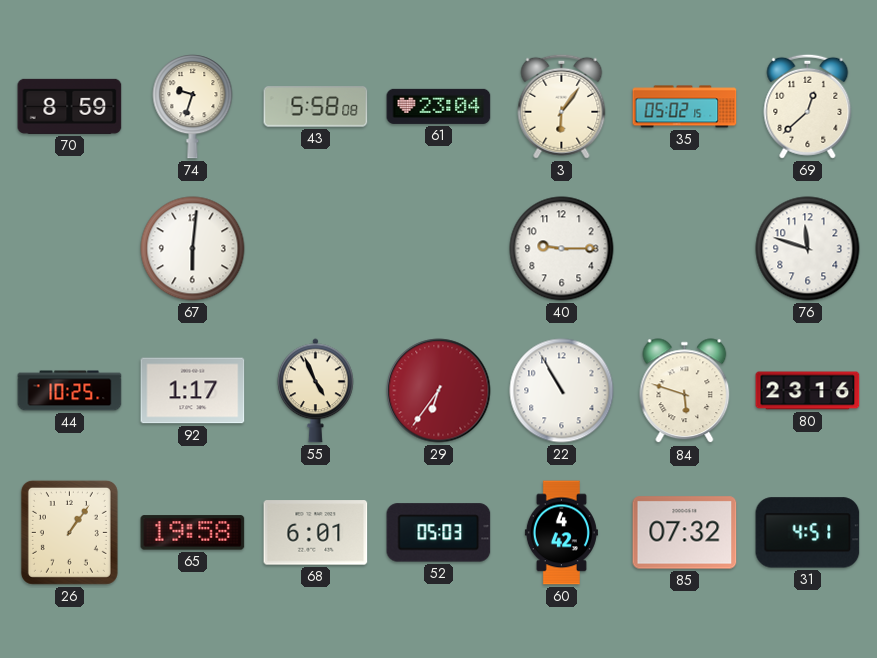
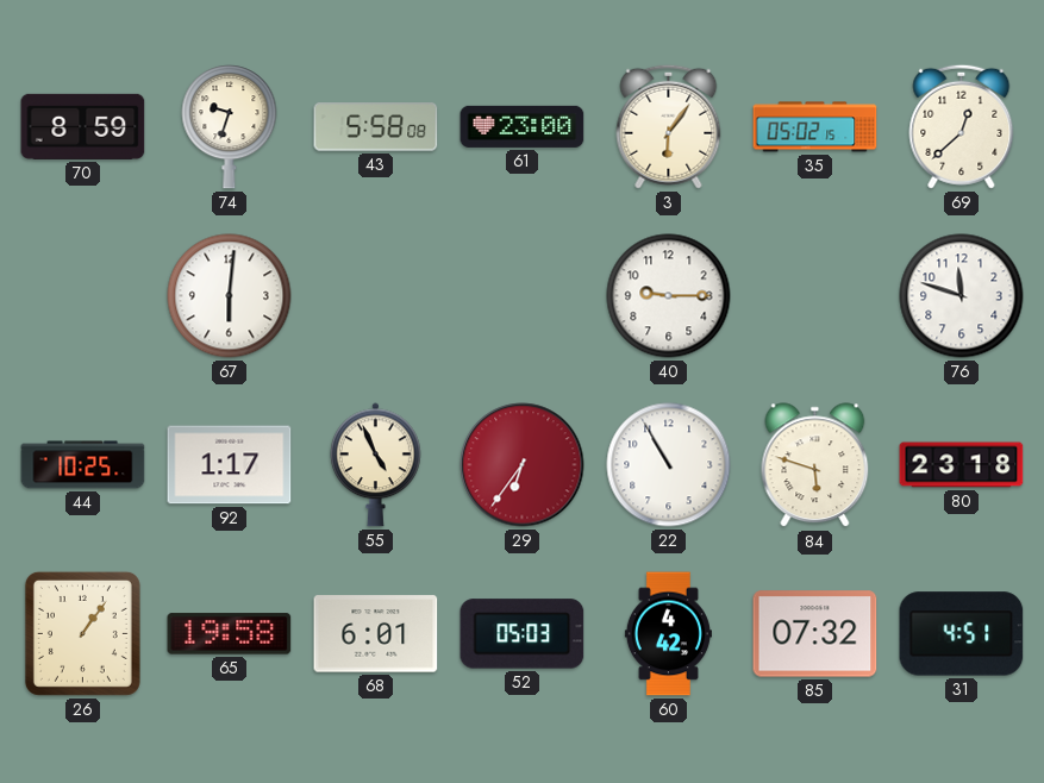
61: 23:04 -> 23:00
80: 23:16 -> 23:18
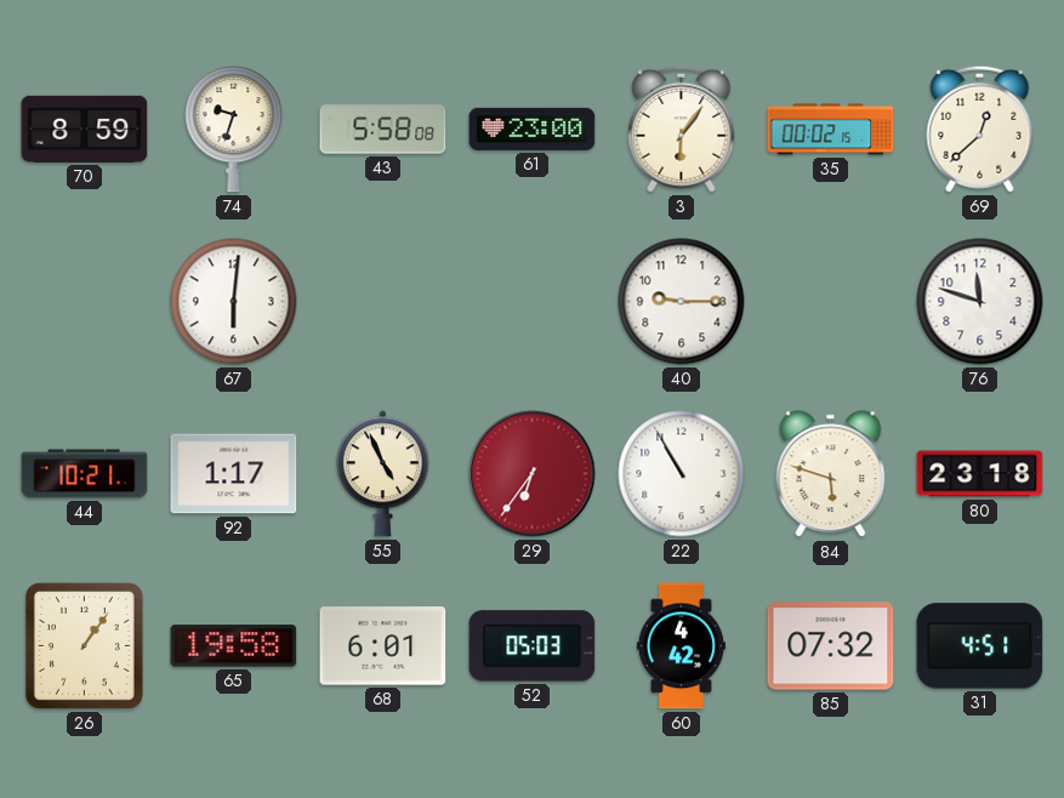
35: 05:02 -> 00:02
44: 10:25 -> 10:21
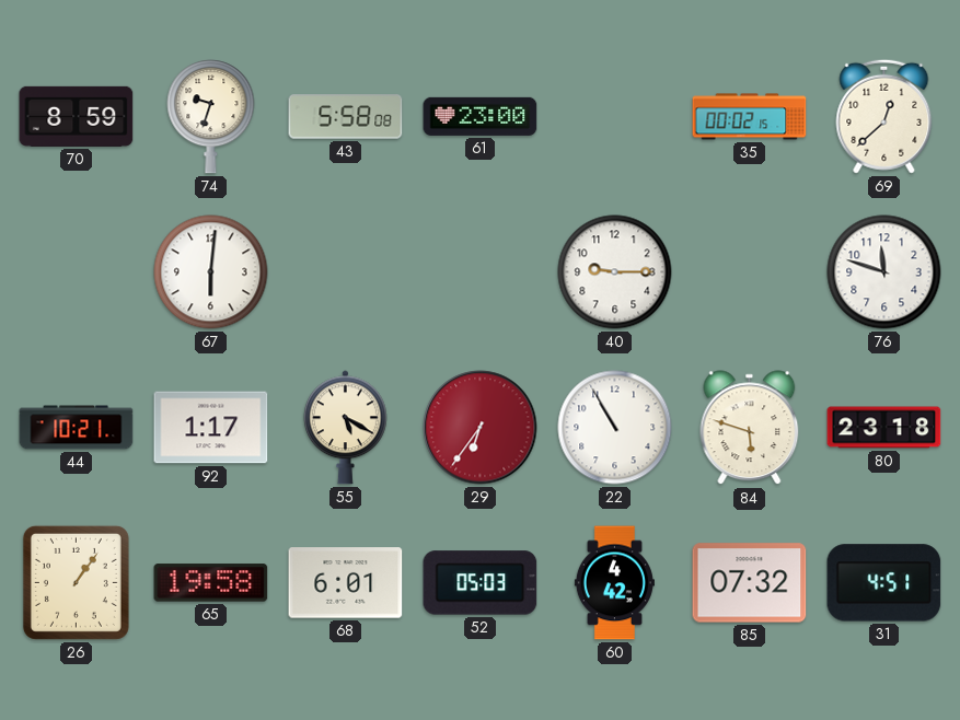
3: 6:06 -> none
55: 4:56 -> 5:20
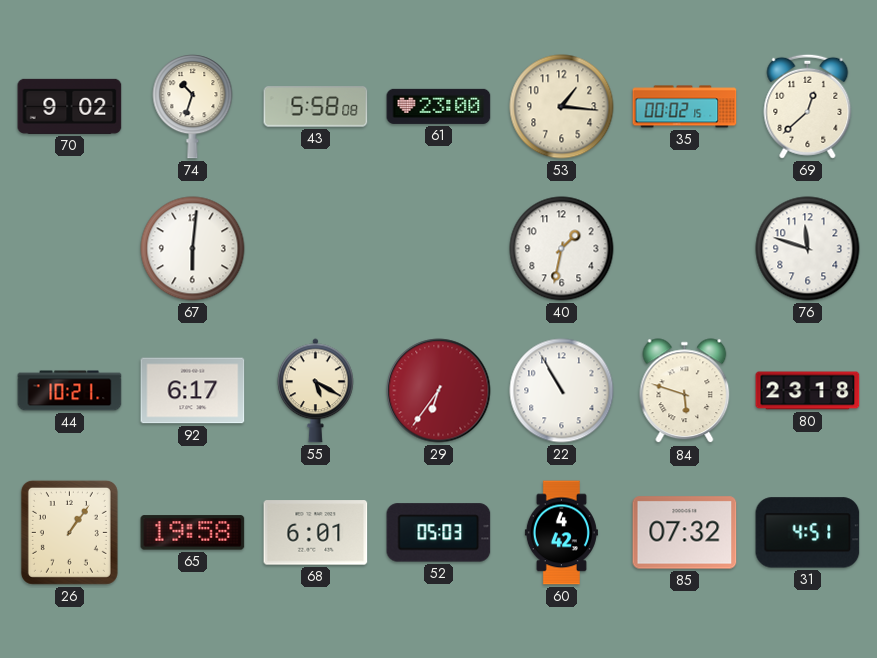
70: 8:59 -> 9:02
74: 9:33 -> 10:33
53: none -> 1:16
40: 9:15 -> 1:32
92: 1:17 -> 6:17
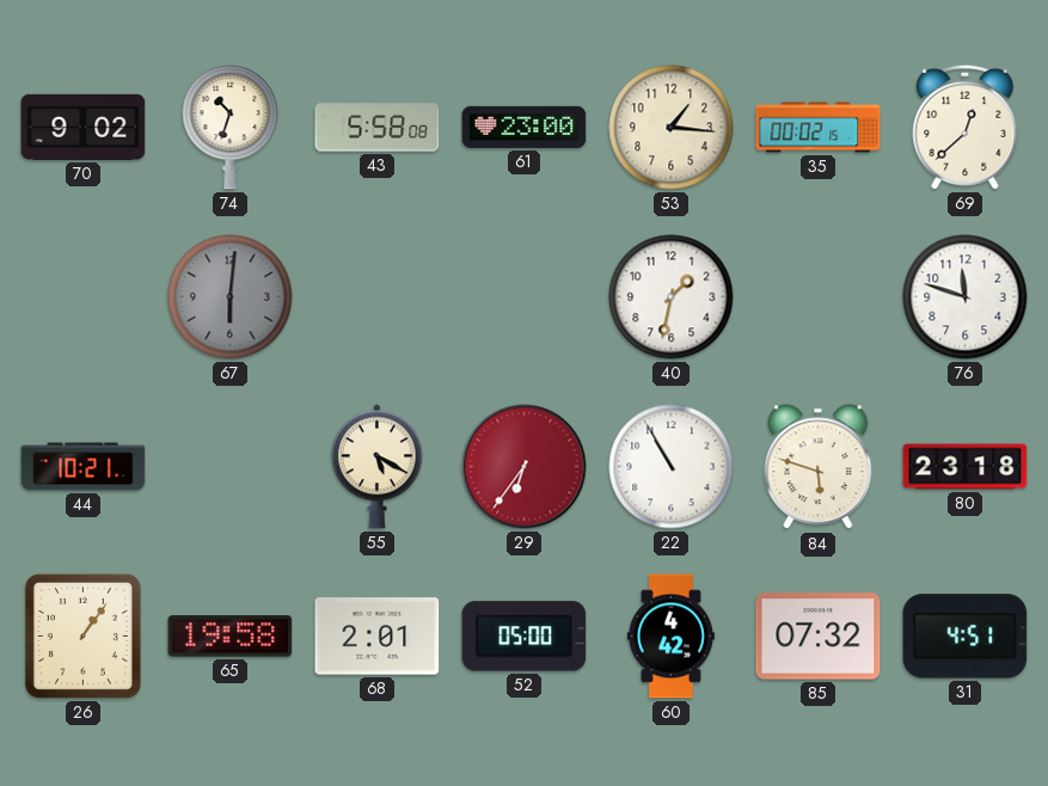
67 dial: white -> grey
92: 6:17 -> none
68: 6:01 -> 2:01
52: 05:03 -> 05:00
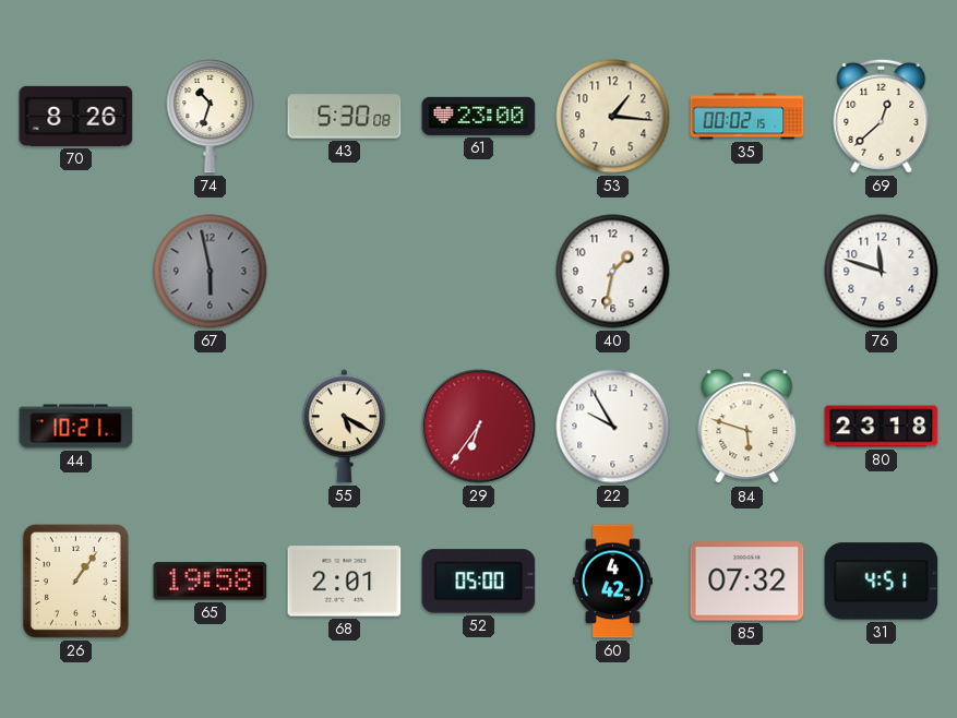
70: 9:02 -> 8:26
43: 5:58 -> 5:30
67: 6:01 -> 5:58
22: 10:55 -> 9:55
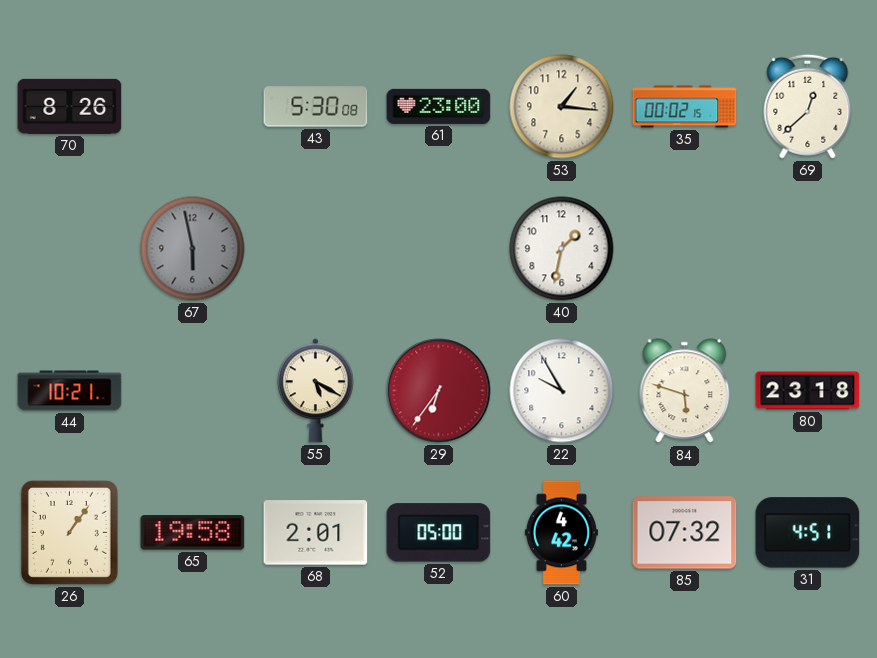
74: 10:33 -> none
76: 11:48 -> none
